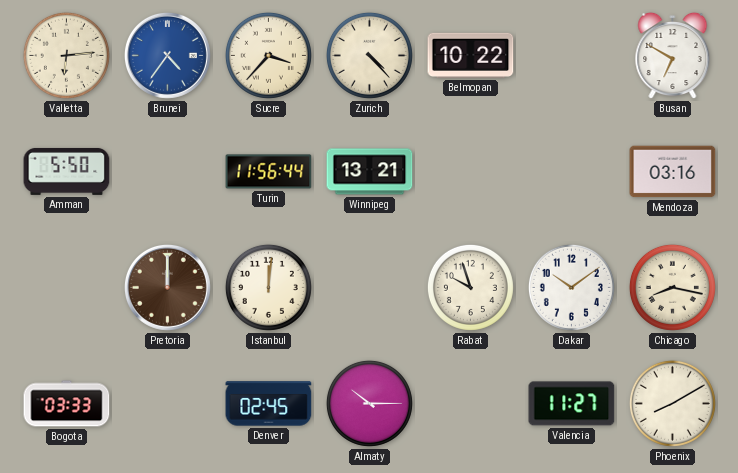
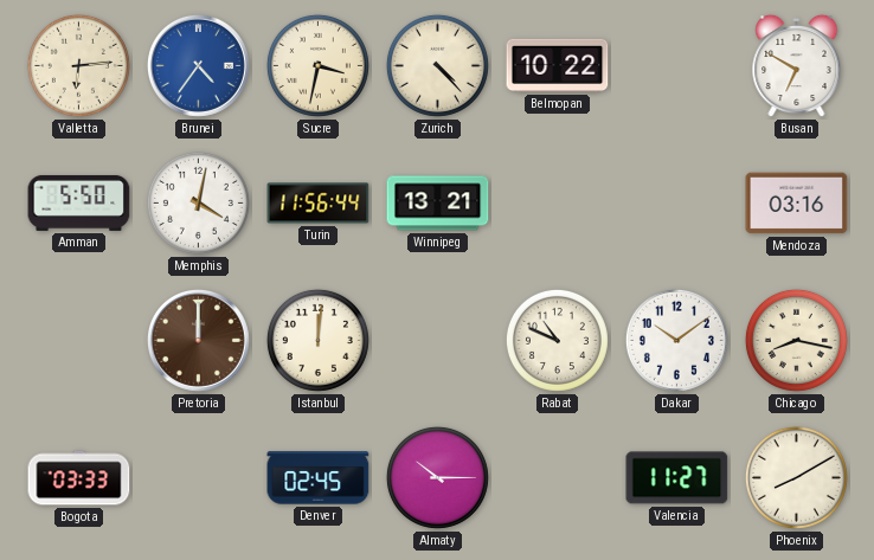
Sucre: 3:37 -> 3:32
Memphis: none -> 4:02
Rabat: 9:57 -> 10:49
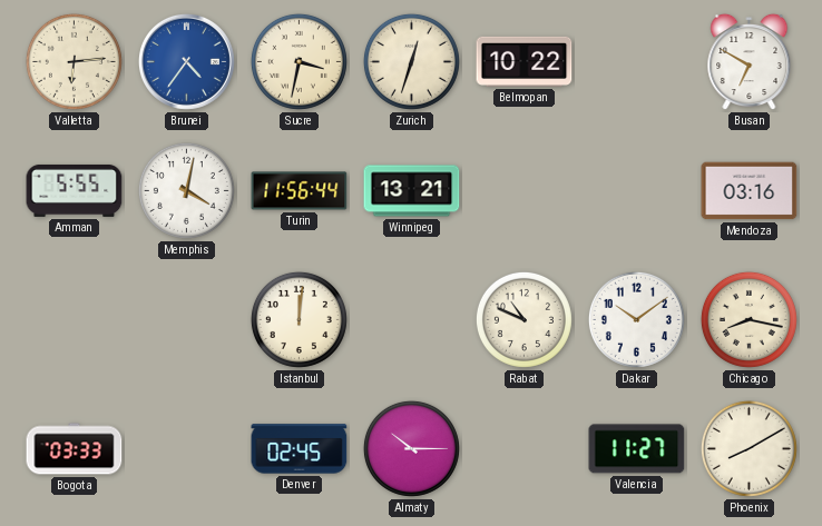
Zurich: 4:23 -> 12:33
Amman: 5:50 -> 5:55
Pretoria: 12:00 -> none
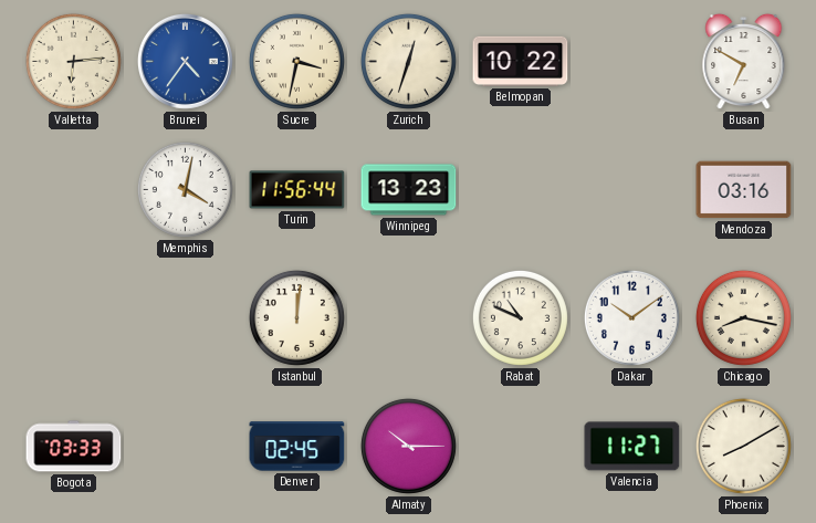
Amman: 5:55 -> none
Winnipeg: 13:21 -> 13:23
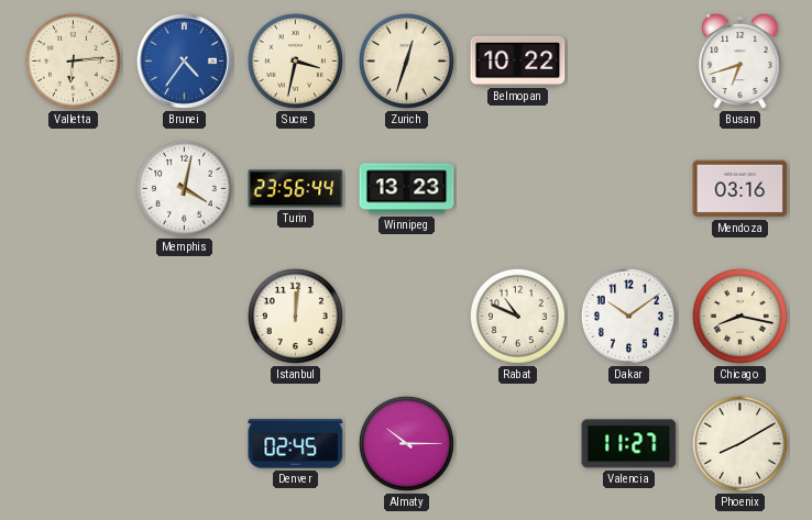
Busan: 6:50 -> 6:42
Turin: 11:56 -> 23:56
Bogota: 03:33 -> none
